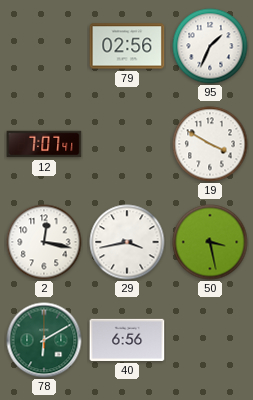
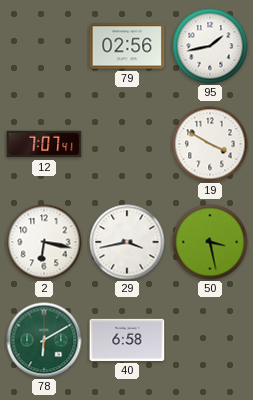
95: 1:34 -> 1:43
2: 12:17 -> 6:17
40: 6:56 -> 6:58
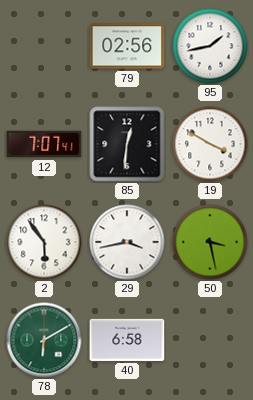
85: none -> 12:31
2: 6:17 -> 5:54
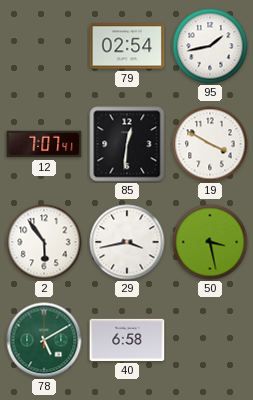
79: 02:56 -> 02:54
78: 6:10 -> 5:10
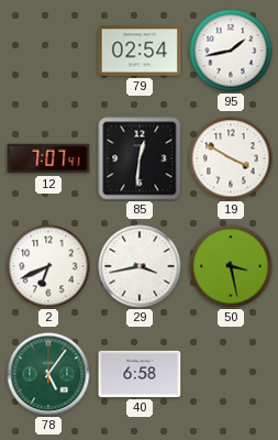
2: 5:54 -> 6:41
78: 5:10 -> 5:06
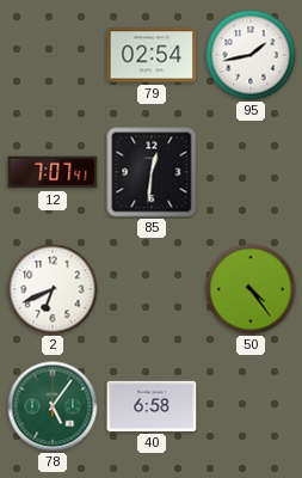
19: 3:50 -> none
29: 3:43 -> none
50: 3:28 -> 4:24
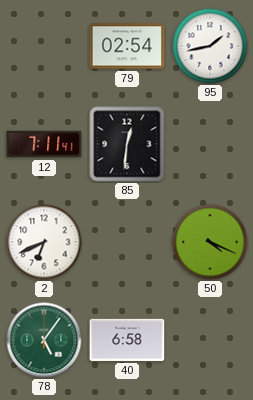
12: 7:07 -> 7:11
50: 4:24 -> 4:19
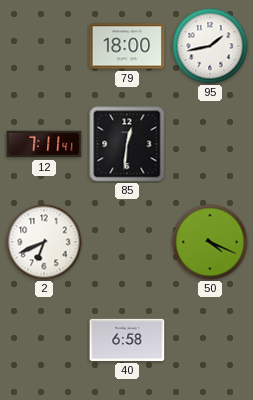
79: 02:54 -> 18:00
78: 5:06 -> none
